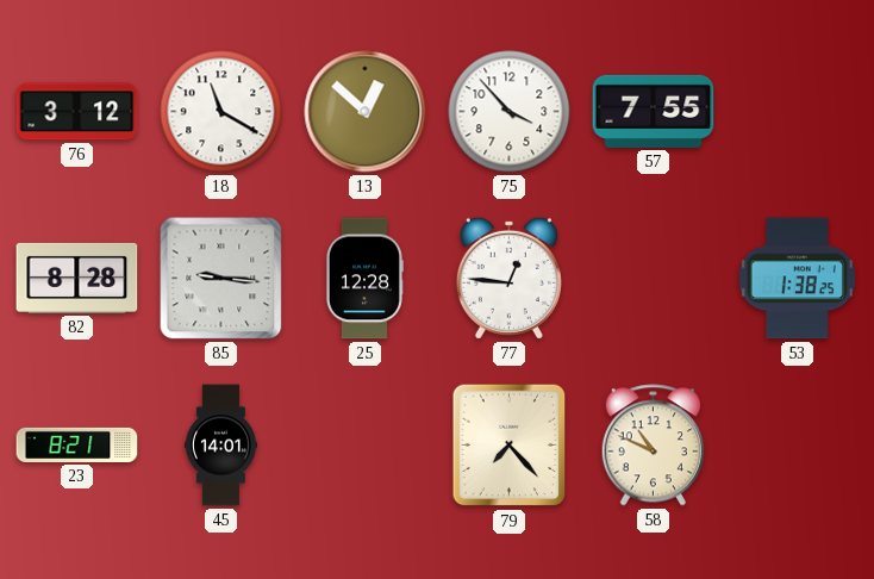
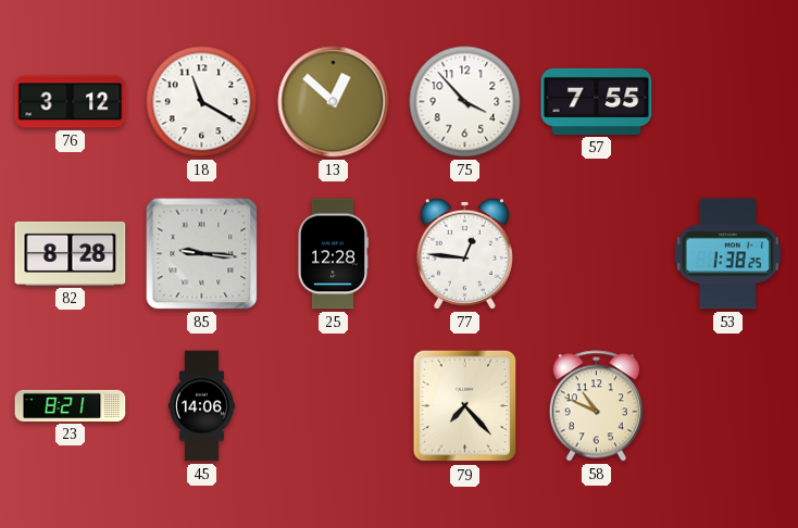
45: 14:01 -> 14:06
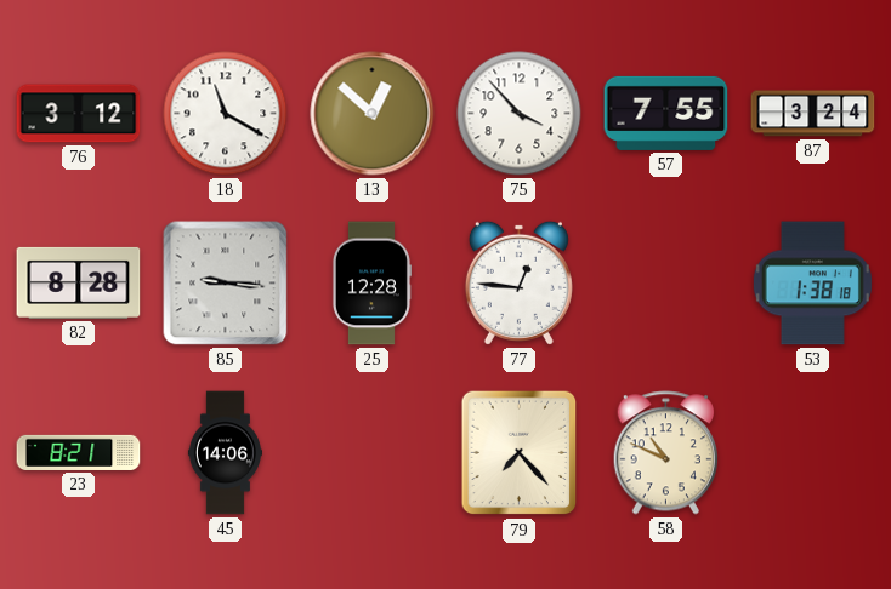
87: none -> 3:24
53: 1:38:25 -> 1:38:18
